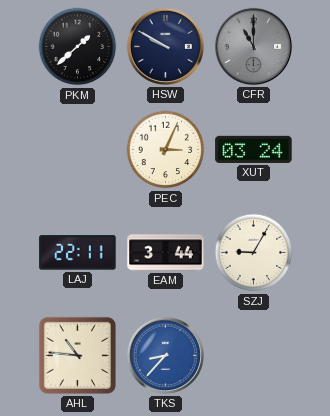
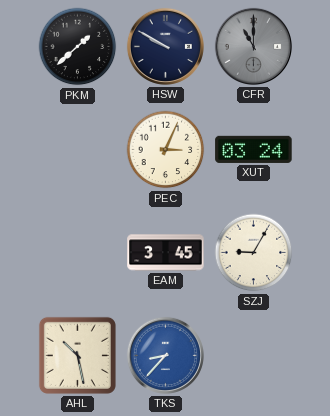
LAJ: 22:11 -> none
EAM: 3:44 -> 3:45
AHL: 10:46 -> 10:28
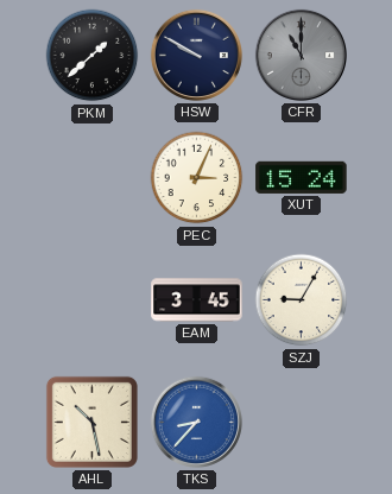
XUT: 03:24 -> 15:24
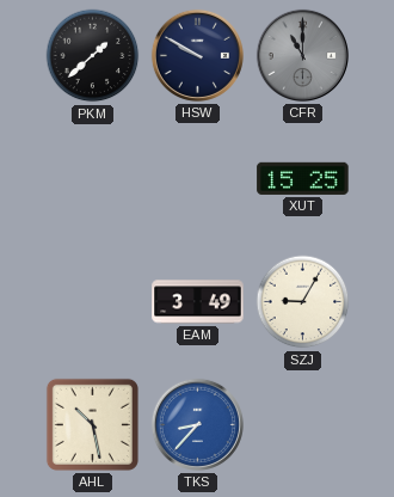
PEC: 3:04 -> none
XUT: 15:24 -> 15:25
EAM: 3:45 -> 3:49
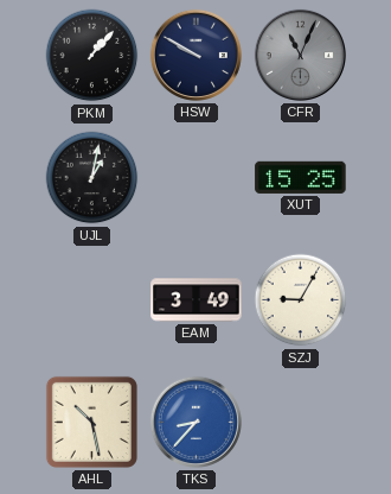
PKM: 1:38 -> 1:07
CFR: 11:00 -> 11:04
UJL: none -> 1:02
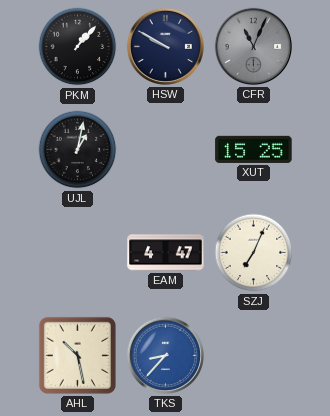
EAM: 3:49 -> 4:47
SZJ: 9:05 -> 7:04
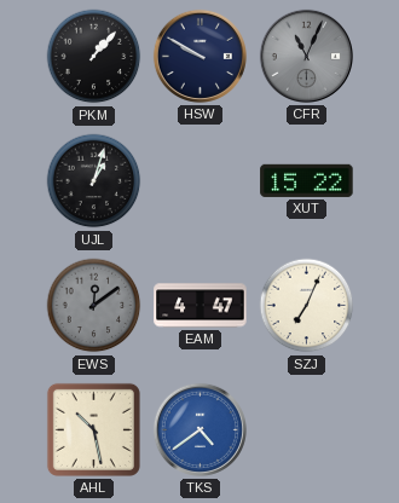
UJL: 1:02 -> 1:03
XUT: 15:25 -> 15:22
EWS: none -> 12:09
TKS: 8:37 -> 4:39
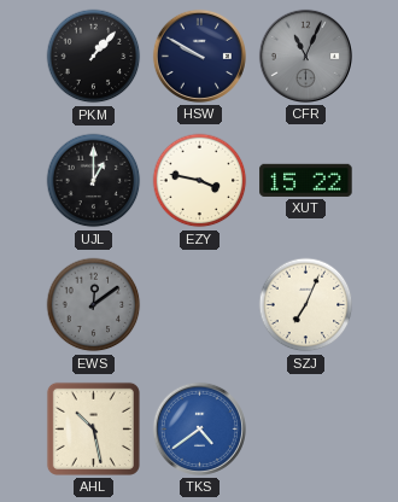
UJL: 1:03 -> 1:00
EZY: none -> 3:47
EAM: 4:47 -> none
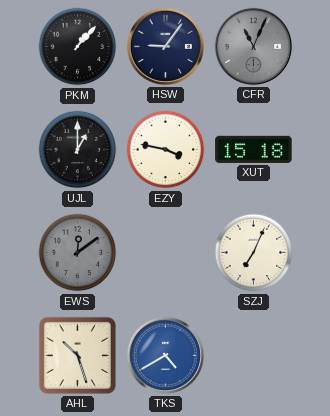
HSW: 9:50 -> 9:06
XUT: 15:22 -> 15:18
AHL: 10:28 -> 10:27
TKS: 4:39 -> 4:40
